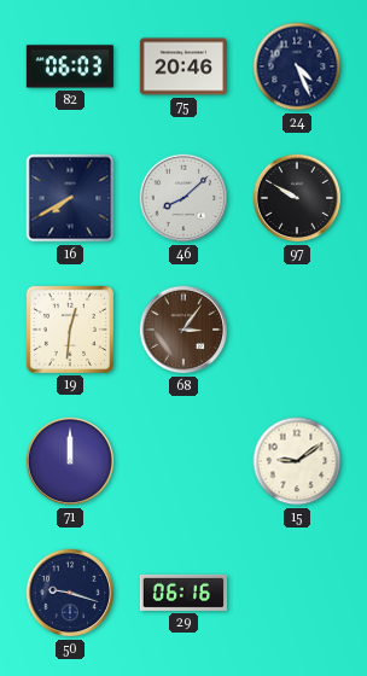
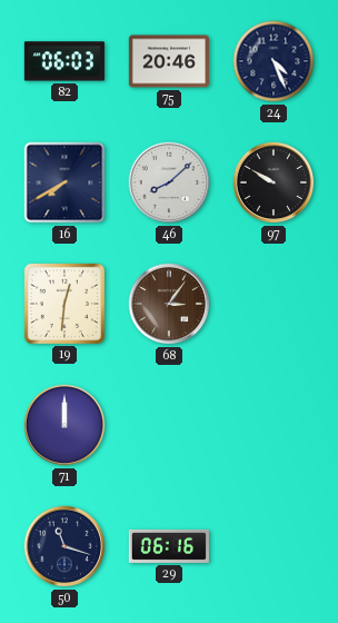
15: 9:09 -> none
50: 9:18 -> 11:18
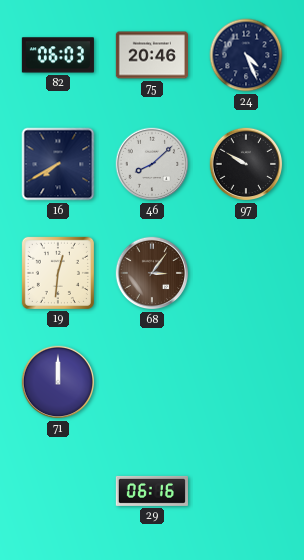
50: 11:18 -> none
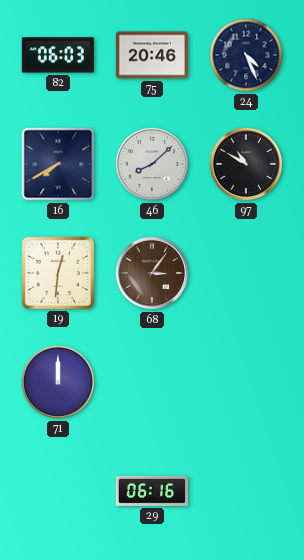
97: 9:50 -> 10:50
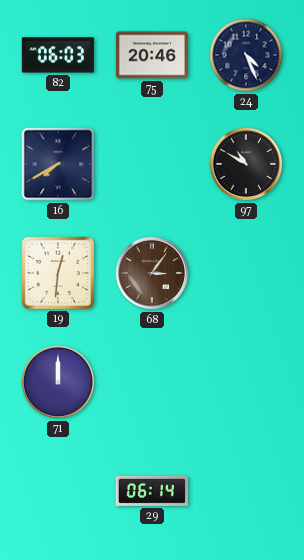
46: 8:08 -> none
29: 06:16 -> 06:14
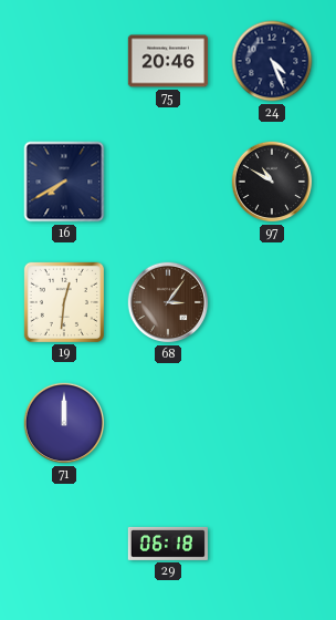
82: 06:03 -> none
29: 06:14 -> 06:18
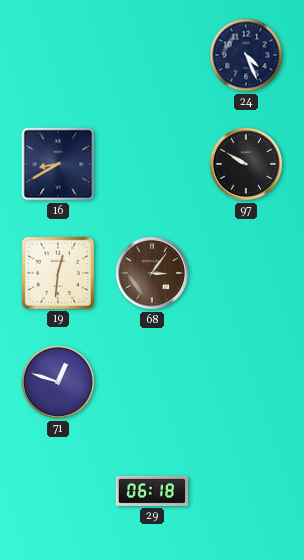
75: 20:46 -> none
16: 7:40 -> 8:40
97: 10:50 -> 9:50
71: 12:00 -> 12:48
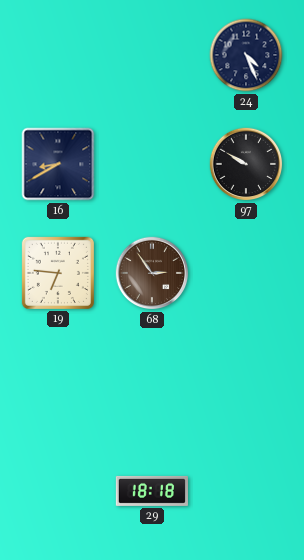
19: 12:31 -> 6:46
68: 3:06 -> 2:54
71: 12:48 -> none
29: 06:18 -> 18:18
